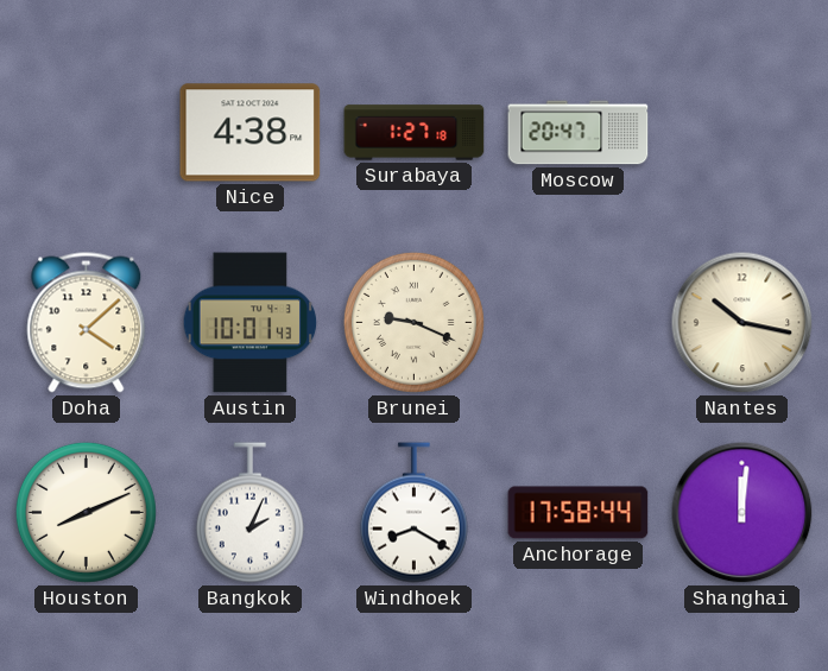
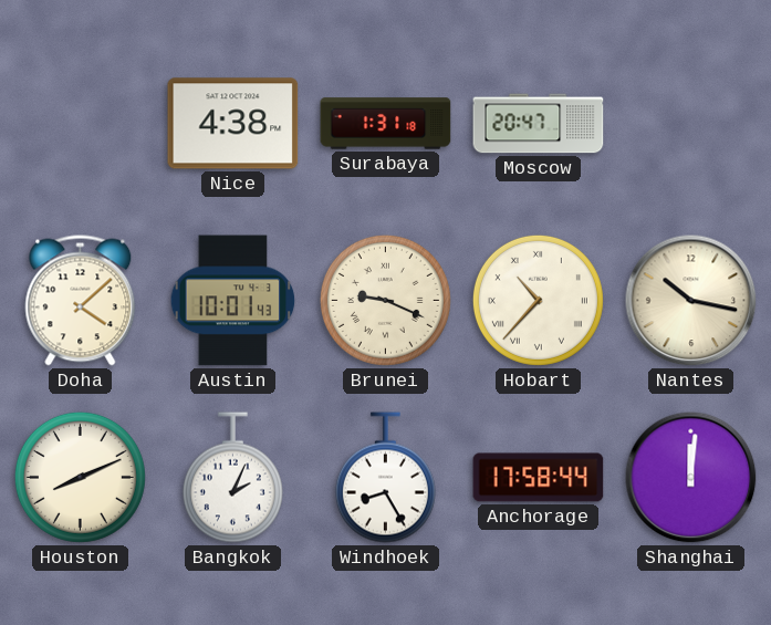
Surabaya: 1:27 -> 1:31
Hobart: none -> 10:37
Windhoek: 8:20 -> 8:25
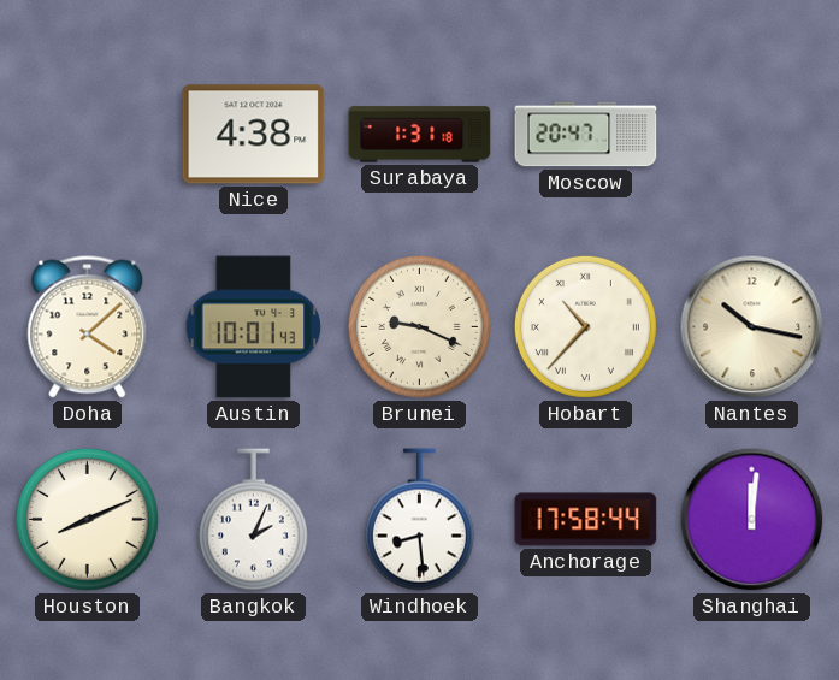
Windhoek: 8:25 -> 8:29
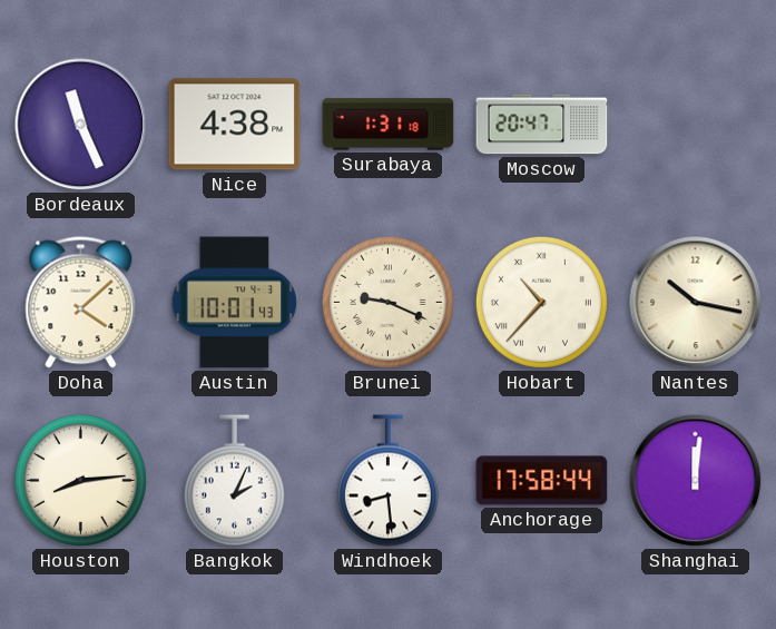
Bordeaux: none -> 11:26
Houston: 8:11 -> 8:14
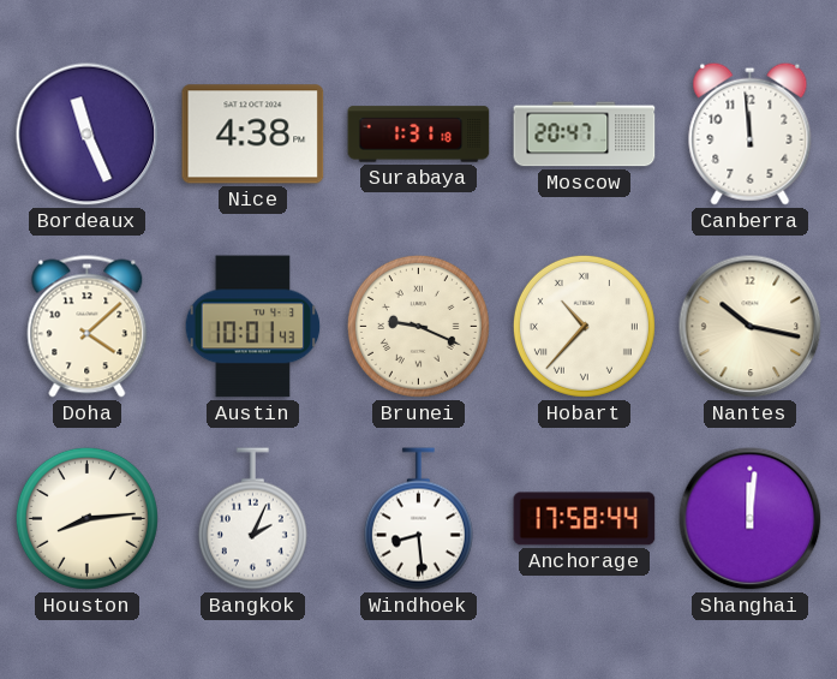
Canberra: none -> 11:59
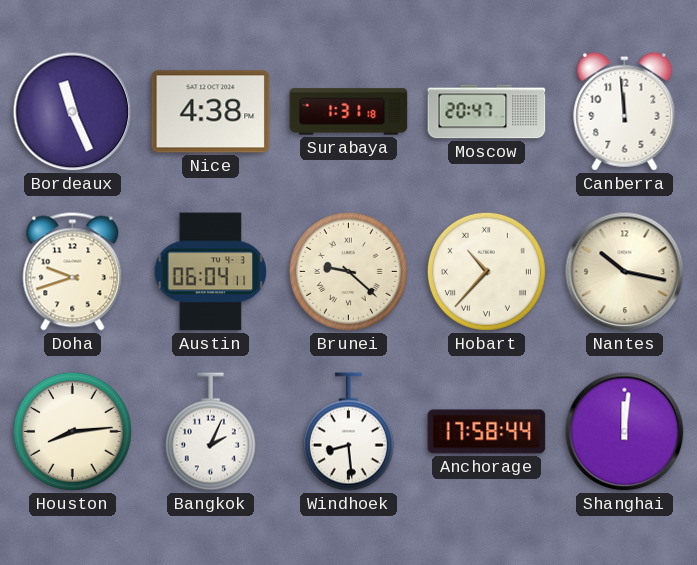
Doha: 4:08 -> 9:42
Austin: 10:01 -> 06:04
Brunei: 9:19 -> 9:22
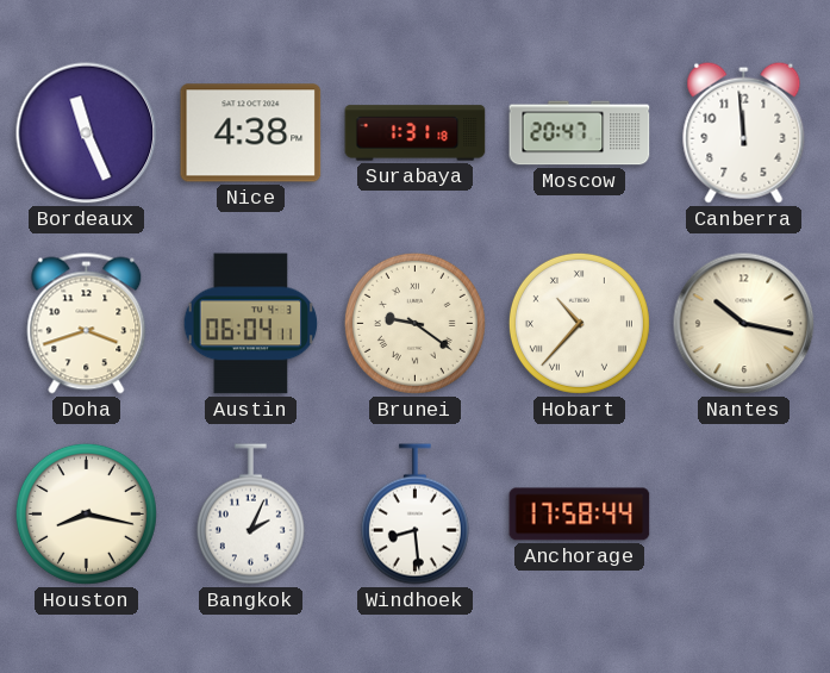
Doha: 9:42 -> 3:42
Brunei: 9:22 -> 9:21
Houston: 8:14 -> 8:17
Shanghai: 12:01 -> none
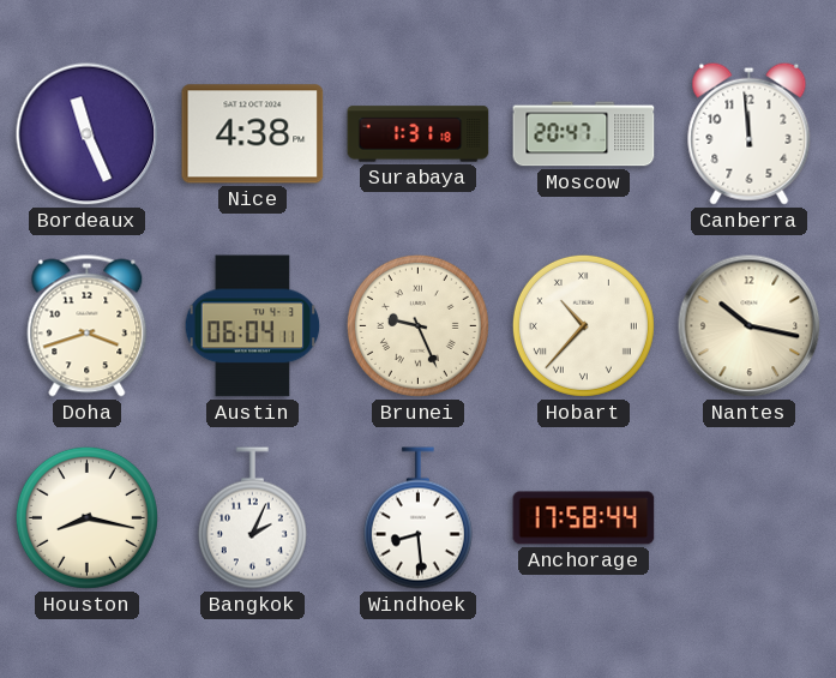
Brunei: 9:21 -> 9:26
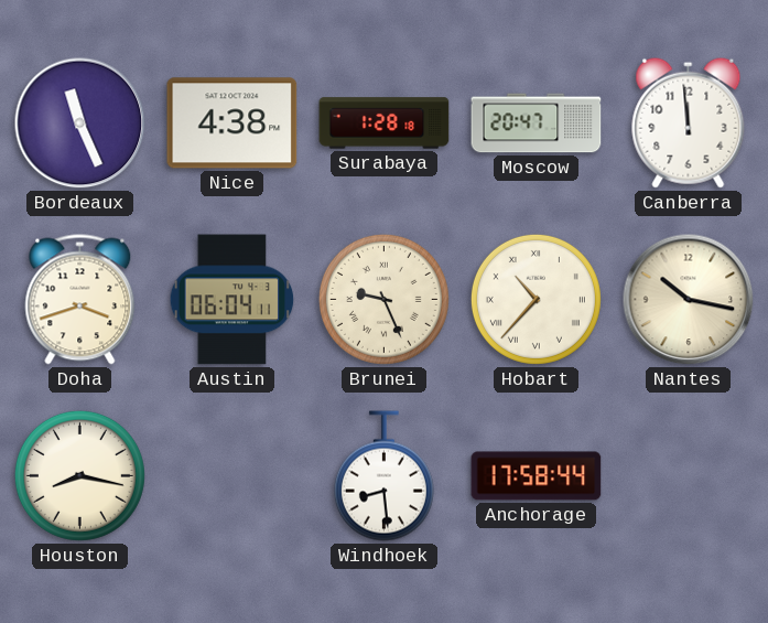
Surabaya: 1:31 -> 1:28
Bangkok: 2:04 -> none
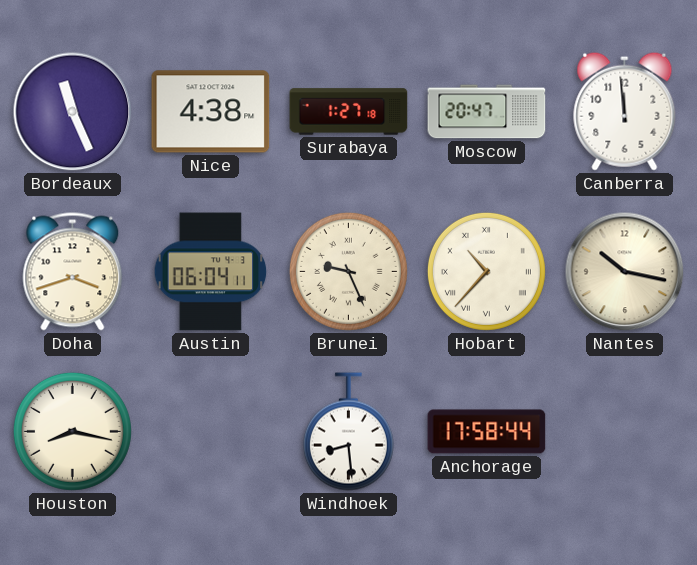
Surabaya: 1:28 -> 1:27
